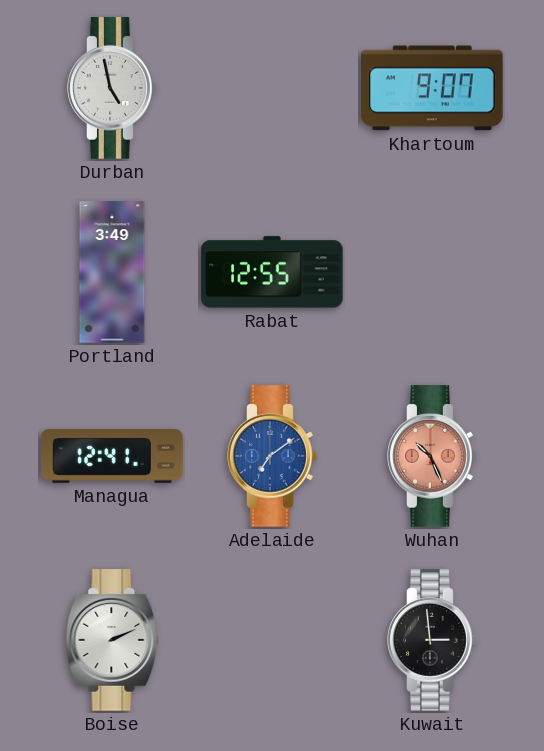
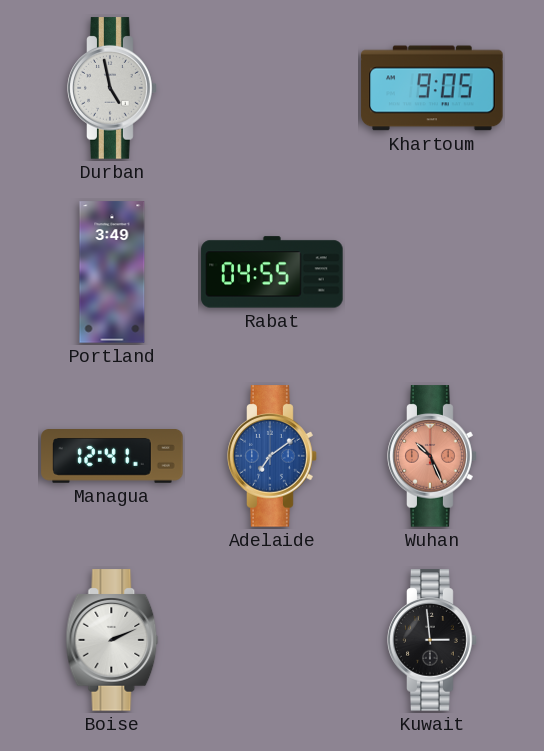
Khartoum: 9:07 -> 9:05
Rabat: 12:55 -> 04:55
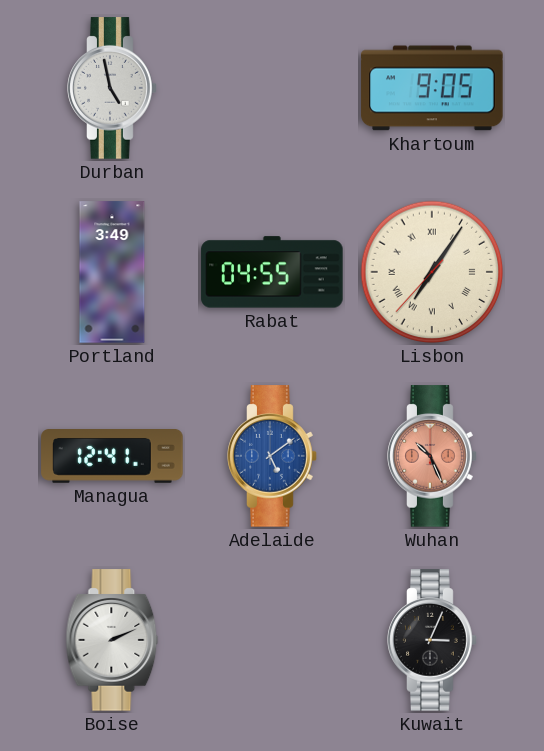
Lisbon: none -> 7:05
Adelaide: 7:09 -> 5:09
Kuwait: 2:59 -> 3:04
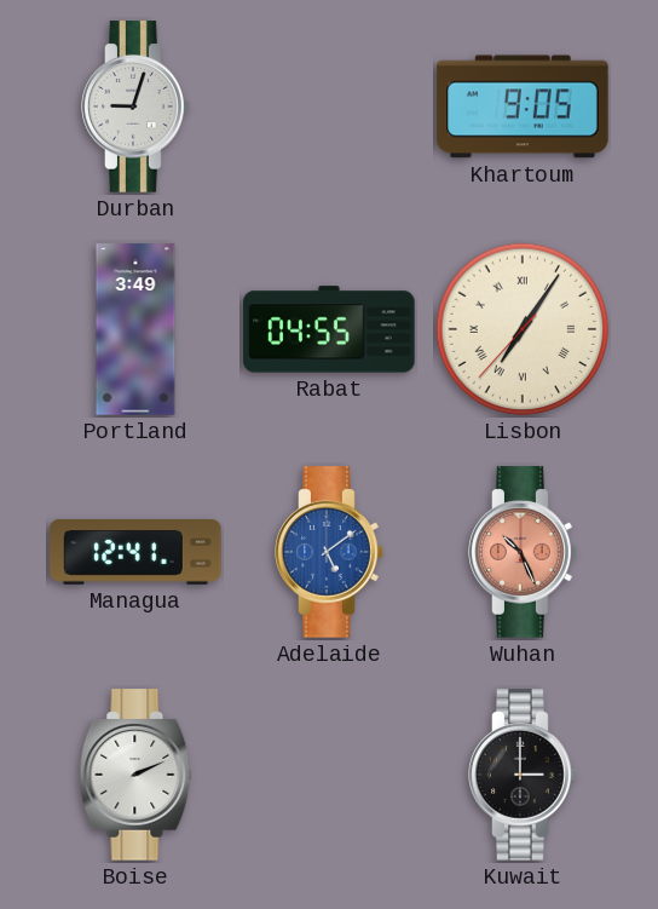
Durban: 4:58 -> 9:03
Kuwait: 3:04 -> 3:00
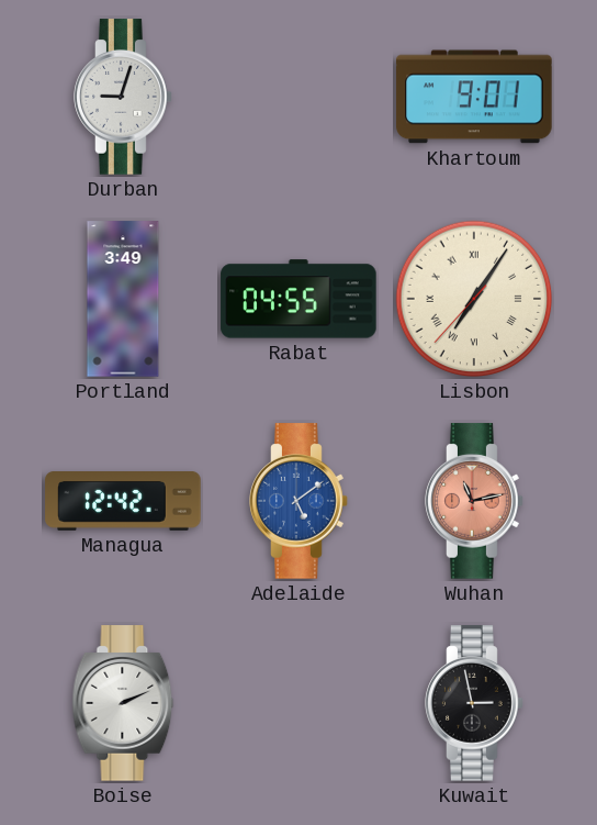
Khartoum: 9:05 -> 9:01
Managua: 12:41 -> 12:42
Wuhan: 10:26 -> 11:13
Kuwait: 3:00 -> 2:58
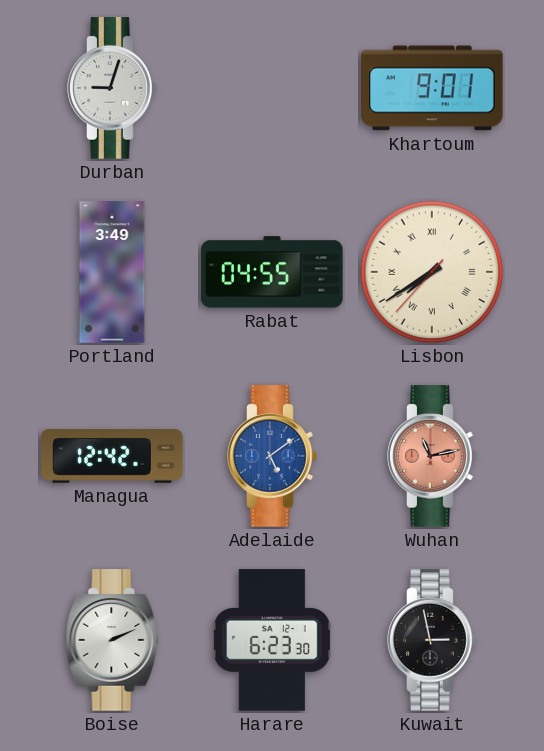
Lisbon: 7:05 -> 7:39
Harare: none -> 6:23
